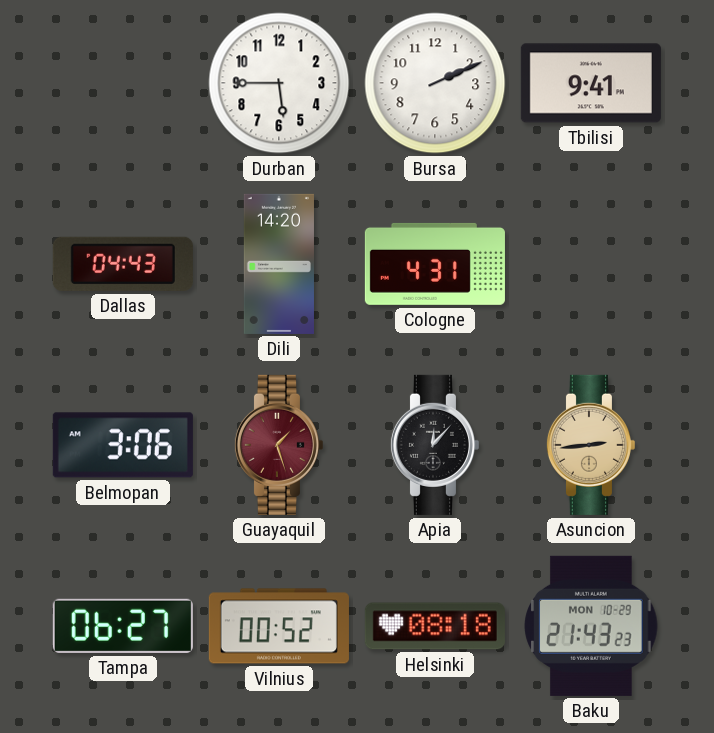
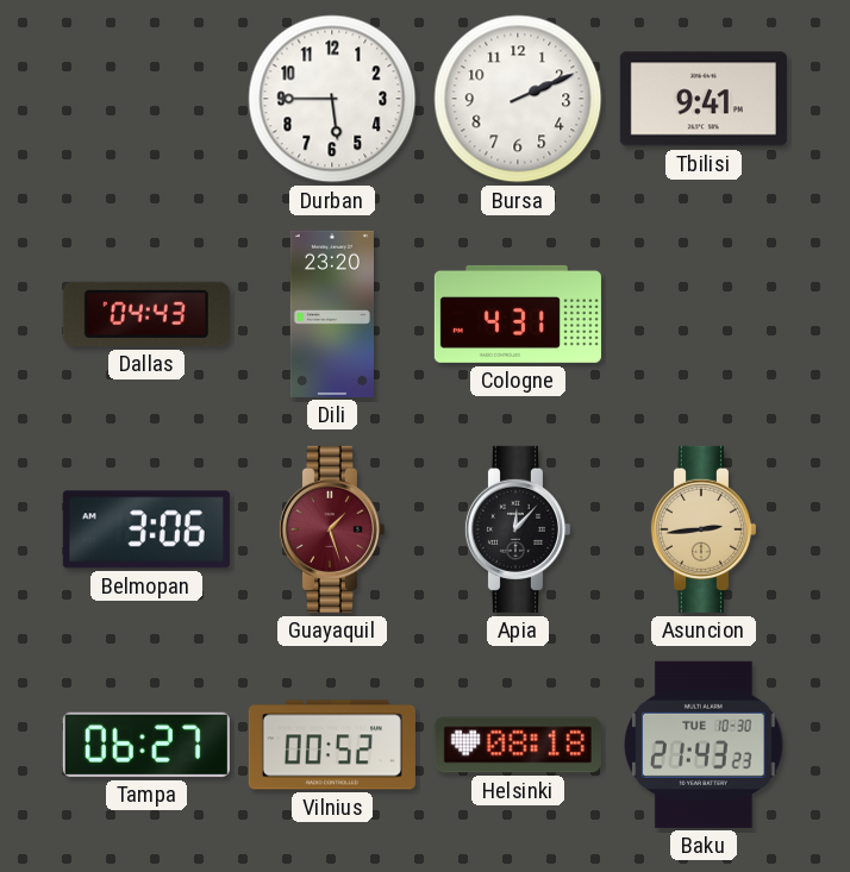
Dili: 14:20 -> 23:20
Baku date: MON 10-29 -> TUE 10-30
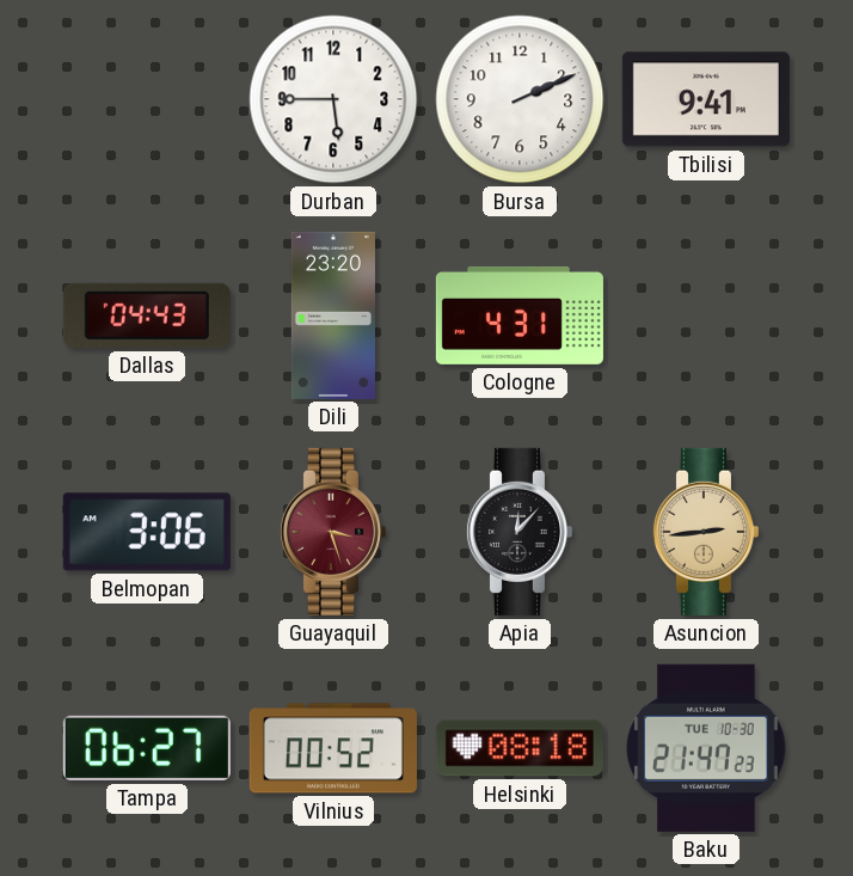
Guayaquil: 1:27 -> 3:27
Baku: 21:43 -> 21:47
